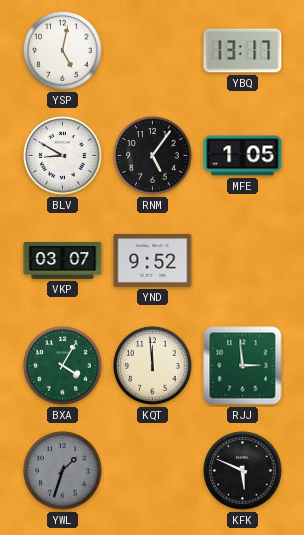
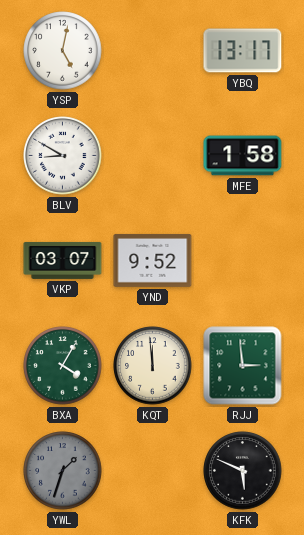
RNM: 5:06 -> none
MFE: 1:05 -> 1:58
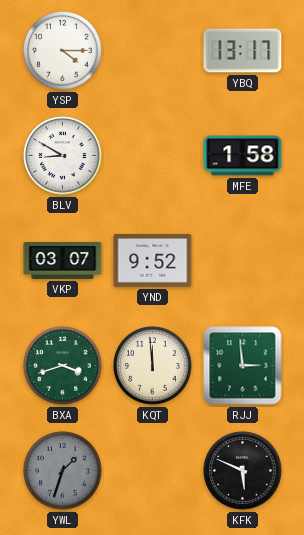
YSP: 5:02 -> 4:15
BXA: 4:05 -> 3:42
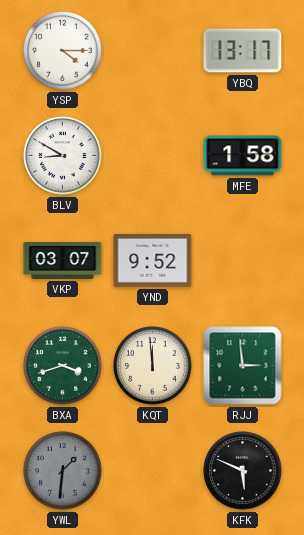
YWL: 1:33 -> 1:31
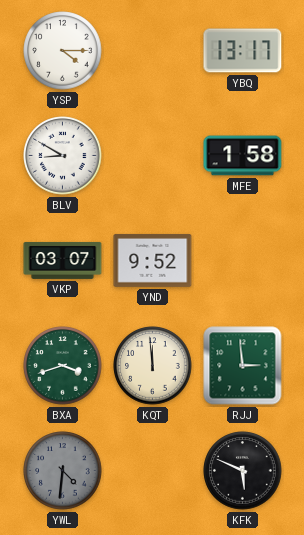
YWL: 1:31 -> 4:31
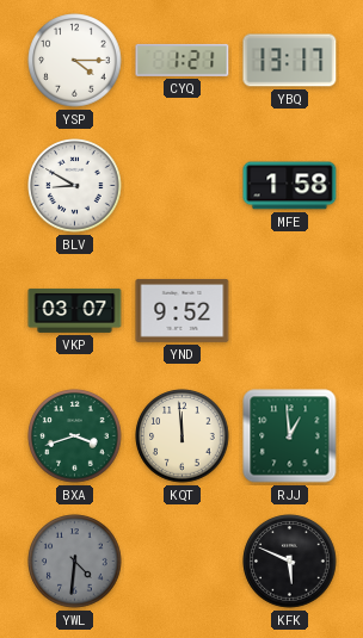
CYQ: none -> 1:21
RJJ: 2:59 -> 12:59
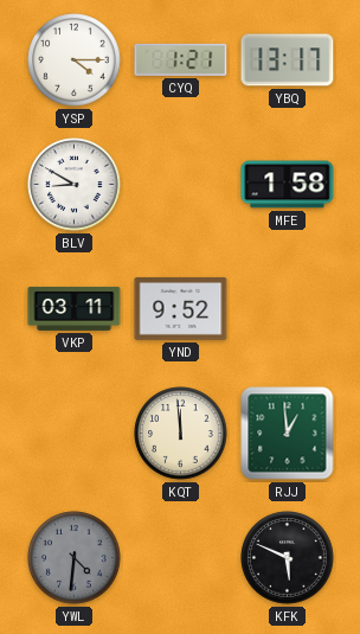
VKP: 03:07 -> 03:11
BXA: 3:42 -> none
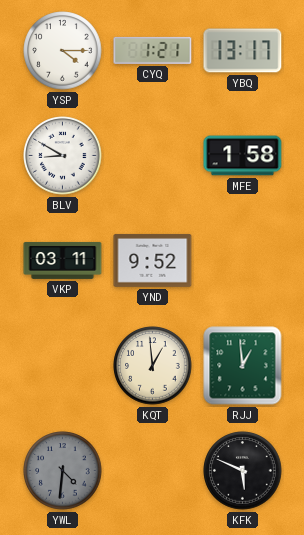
KQT: 11:59 -> 12:59
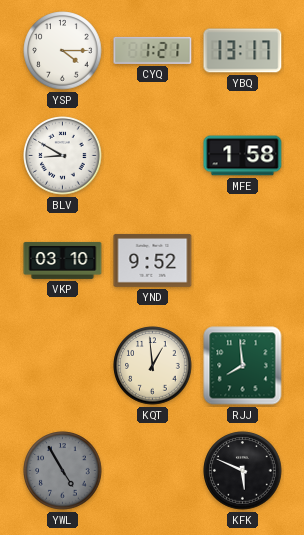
VKP: 03:11 -> 03:10
RJJ: 12:59 -> 7:59
YWL: 4:31 -> 4:55
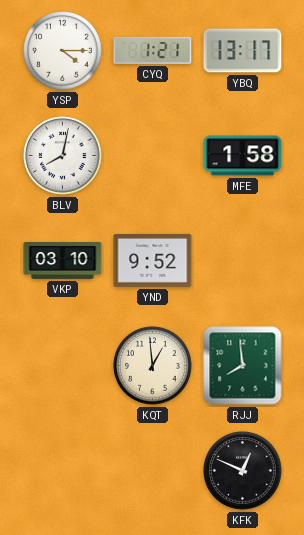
BLV: 8:50 -> 8:02
YWL: 4:55 -> none
KFK: 5:49 -> 12:49
